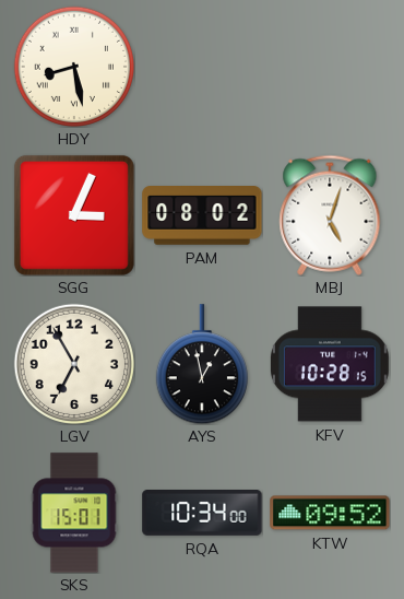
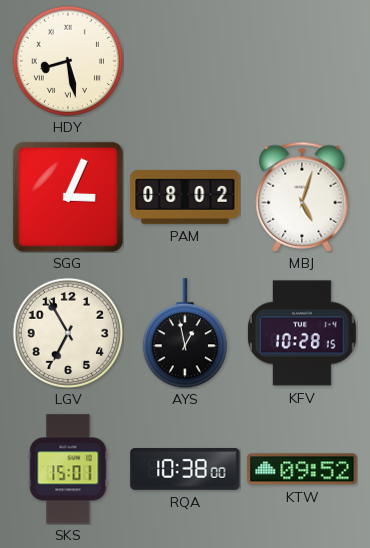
RQA: 10:34 -> 10:38
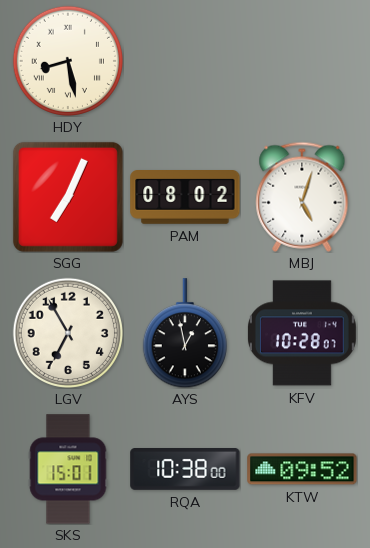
SGG: 3:04 -> 7:04
KFV: 10:28:15 -> 10:28:07
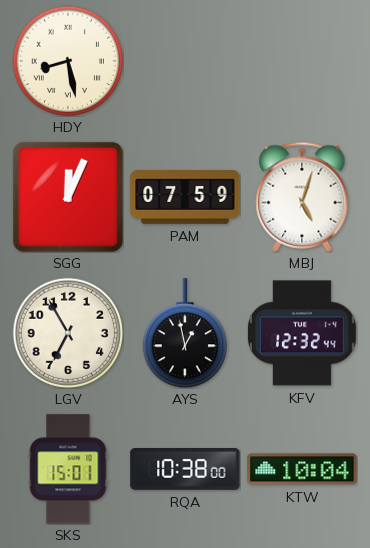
SGG: 7:04 -> 12:04
PAM: 08:02 -> 07:59
KFV: 10:28 -> 12:32
KTW: 09:52 -> 10:04
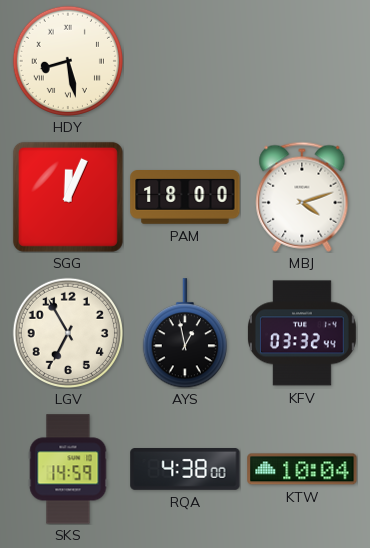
PAM: 07:59 -> 18:00
MBJ: 5:03 -> 4:12
KFV: 12:32 -> 03:32
SKS: 15:01 -> 14:59
RQA: 10:38 -> 4:38
